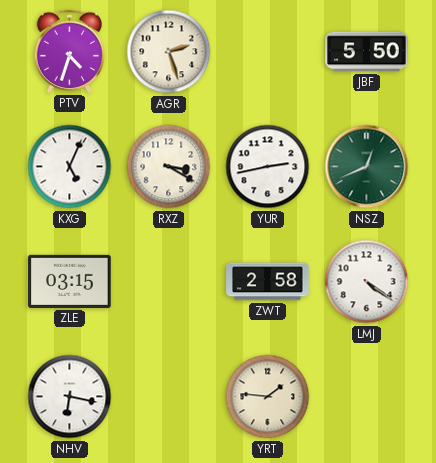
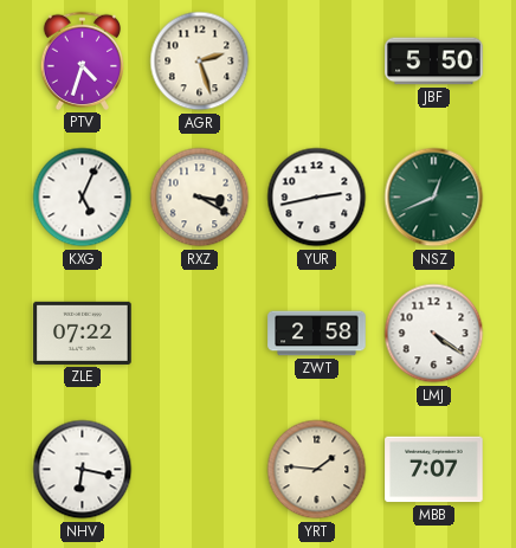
ZLE: 03:15 -> 07:22
MBB: none -> 7:07
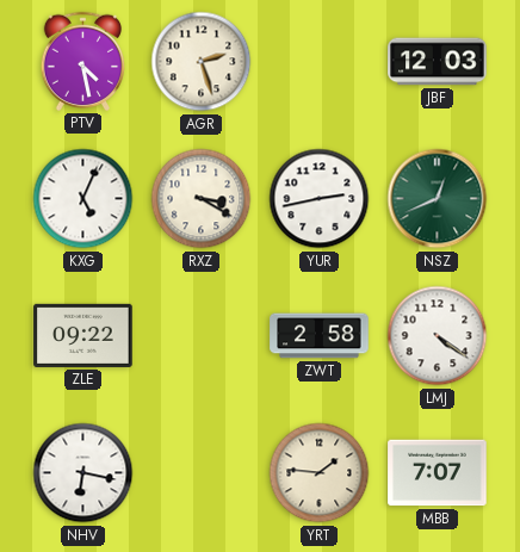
PTV: 4:33 -> 4:28
JBF: 5:50 -> 12:03
ZLE: 07:22 -> 09:22
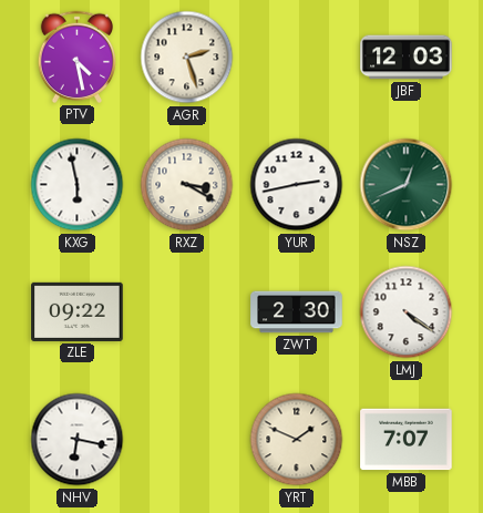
KXG: 5:04 -> 5:58
ZWT: 2:58 -> 2:30
YRT: 1:46 -> 1:49
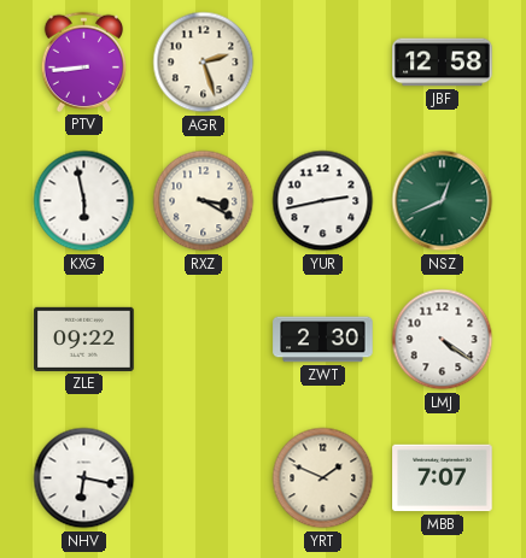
PTV: 4:28 -> 8:44
JBF: 12:03 -> 12:58
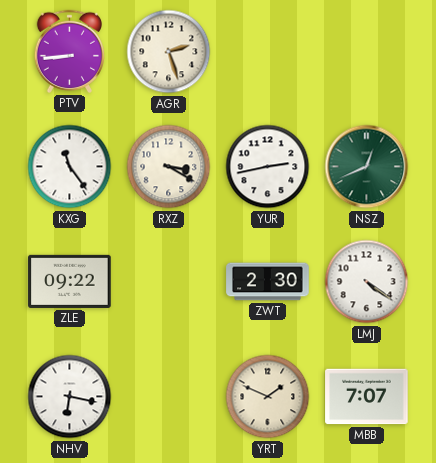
JBF: 12:58 -> none
KXG: 5:58 -> 11:24
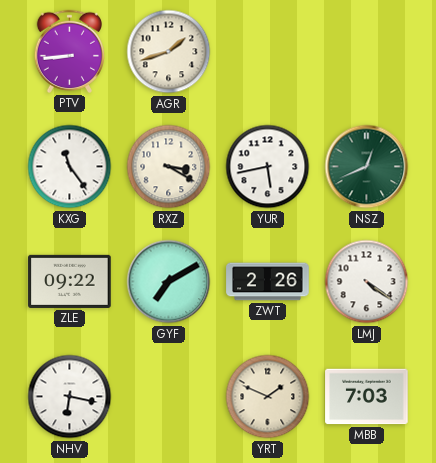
AGR: 2:27 -> 1:42
YUR: 2:43 -> 5:43
GYF: none -> 7:10
ZWT: 2:30 -> 2:26
MBB: 7:07 -> 7:03
